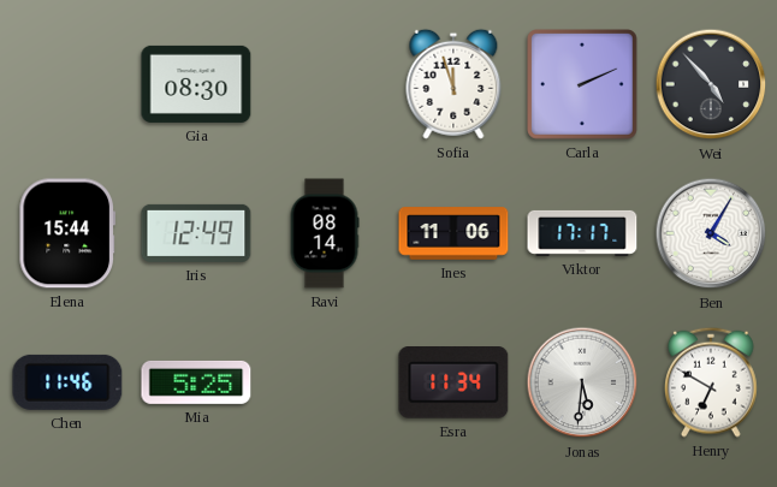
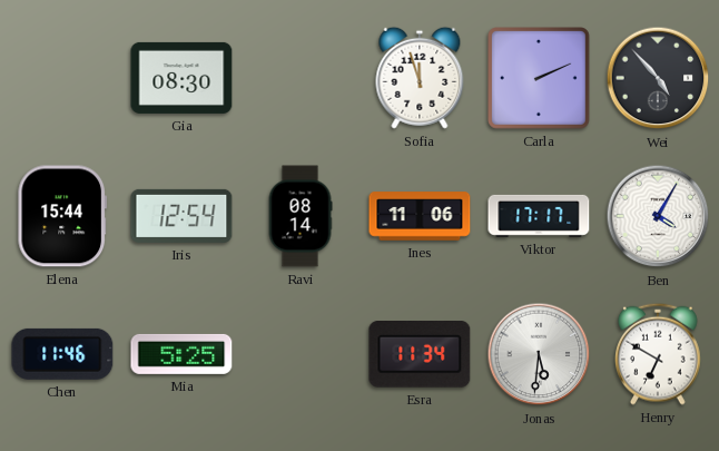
Iris: 12:49 -> 12:54
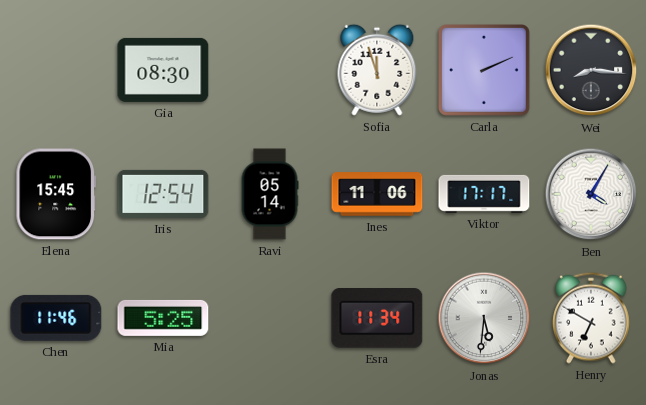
Wei: 4:53 -> 8:16
Elena: 15:44 -> 15:45
Ravi: 08:14 -> 05:14
